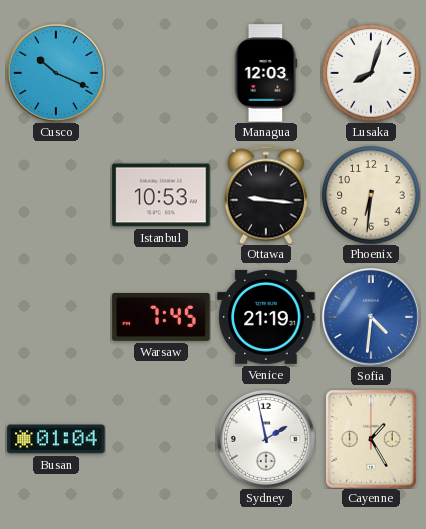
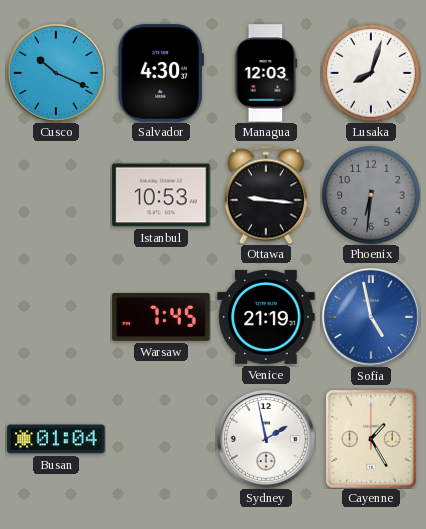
Salvador: none -> 4:30
Phoenix dial: cream -> grey
Sofia: 4:31 -> 4:58
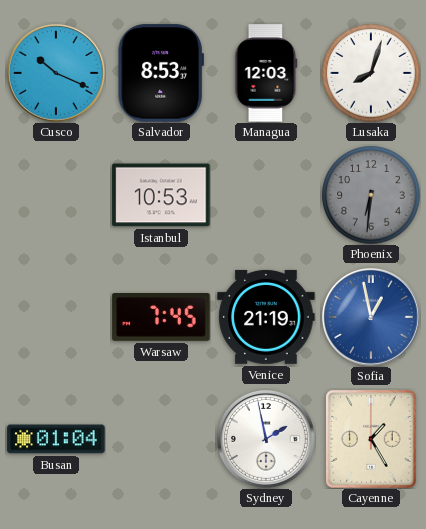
Salvador: 4:30 -> 8:53
Ottawa: 9:16 -> none
Sofia: 4:58 -> 12:58
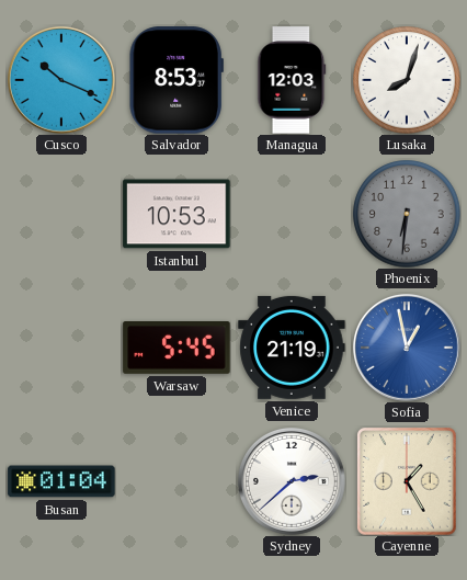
Warsaw: 7:45 -> 5:45
Sydney: 1:58 -> 2:38
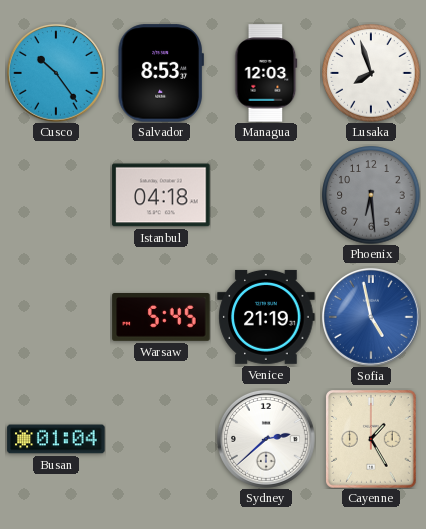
Cusco: 10:19 -> 10:24
Lusaka: 8:03 -> 7:57
Istanbul: 10:53 -> 04:18
Phoenix: 6:31 -> 6:29
Sofia: 12:58 -> 4:58
